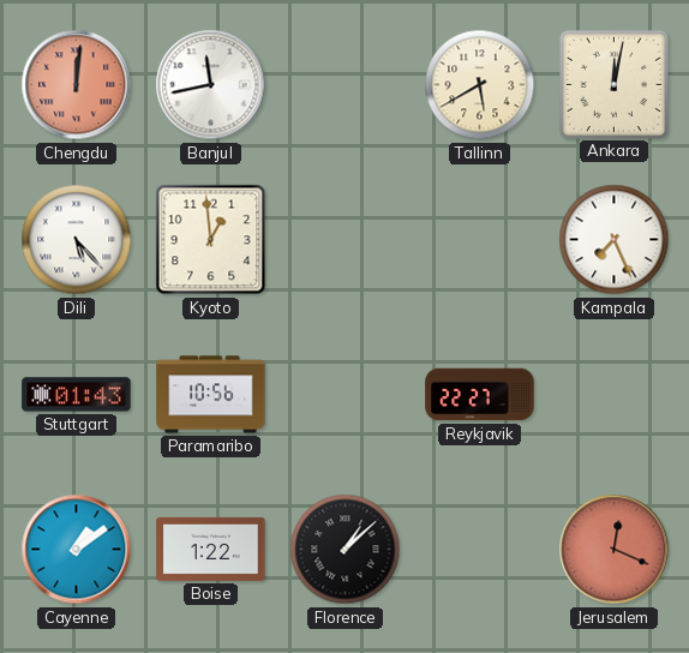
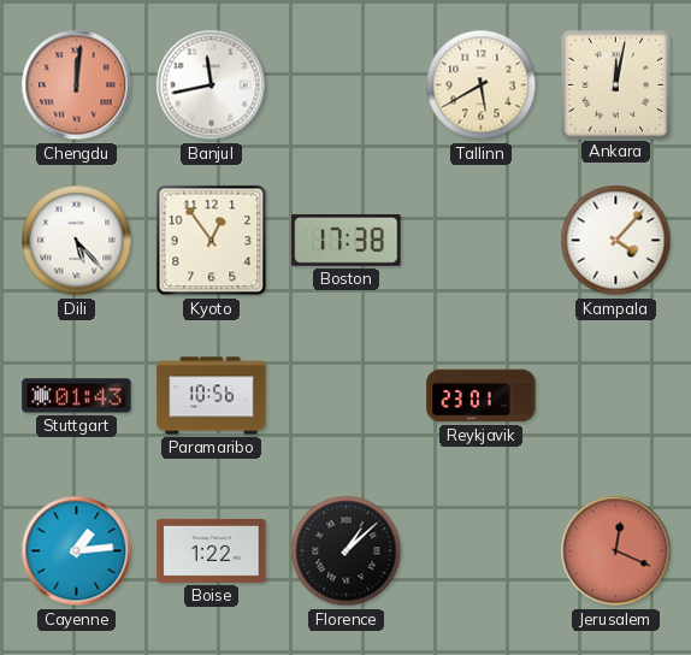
Kyoto: 12:59 -> 12:54
Boston: none -> 17:38
Kampala: 7:26 -> 4:07
Reykjavik: 22:27 -> 23:01
Cayenne: 1:09 -> 1:14
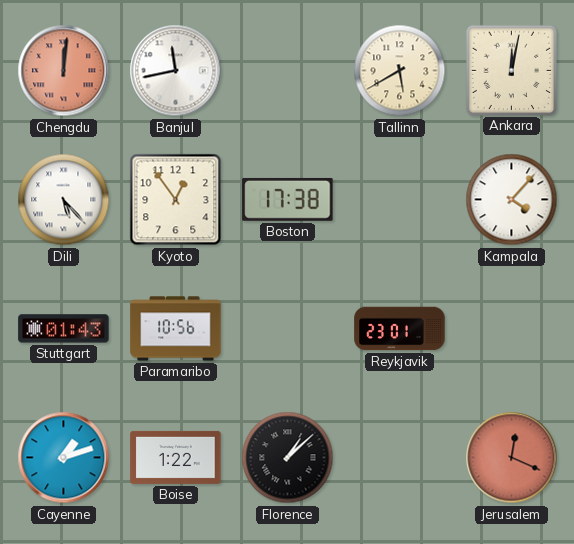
Cayenne: 1:14 -> 1:12
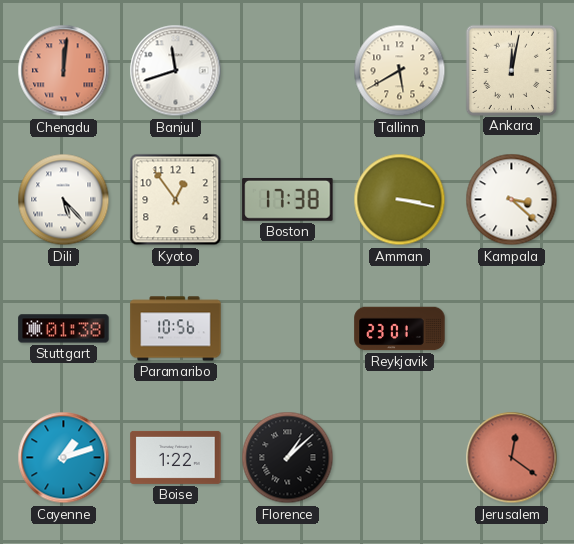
Banjul: 11:43 -> 11:42
Amman: none -> 3:17
Kampala: 4:07 -> 3:22
Stuttgart: 01:43 -> 01:38
Jerusalem: 12:19 -> 12:21
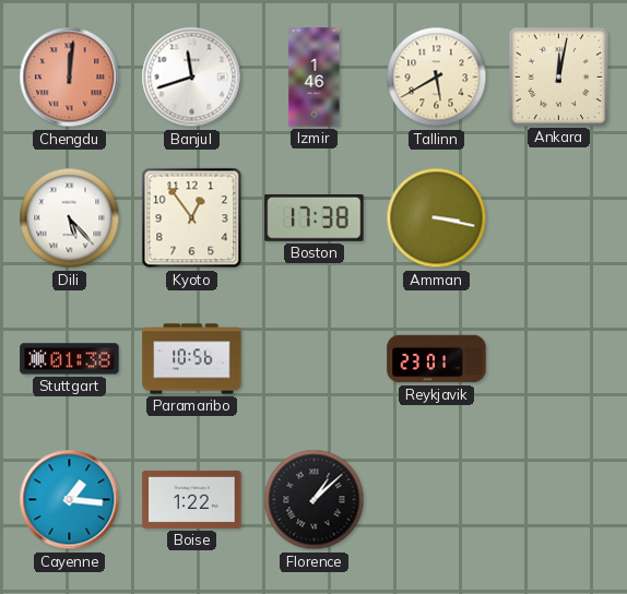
Izmir: none -> 1:46
Kampala: 3:22 -> none
Cayenne: 1:12 -> 1:16
Jerusalem: 12:21 -> none
